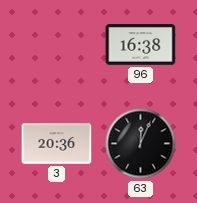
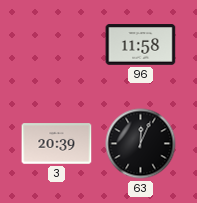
96: 16:38 -> 11:58
3: 20:36 -> 20:39
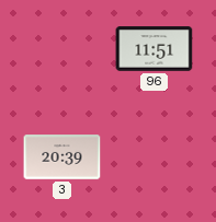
96: 11:58 -> 11:51
63: 12:04 -> none
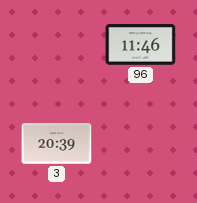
96: 11:51 -> 11:46
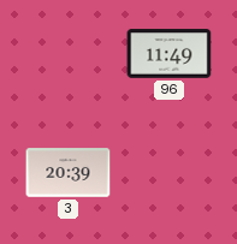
96: 11:46 -> 11:49
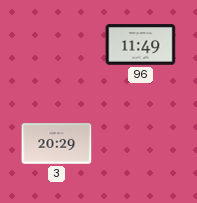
3: 20:39 -> 20:29
